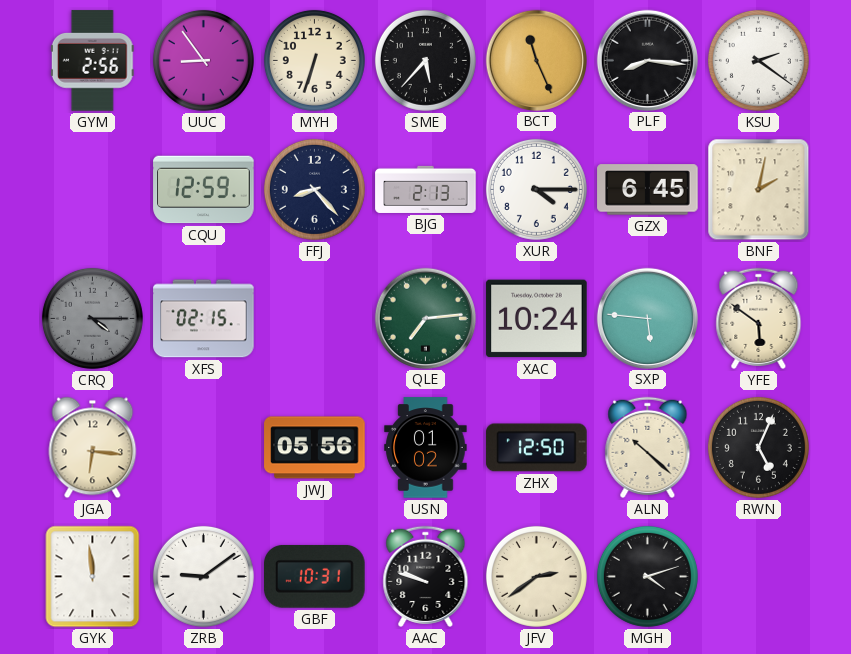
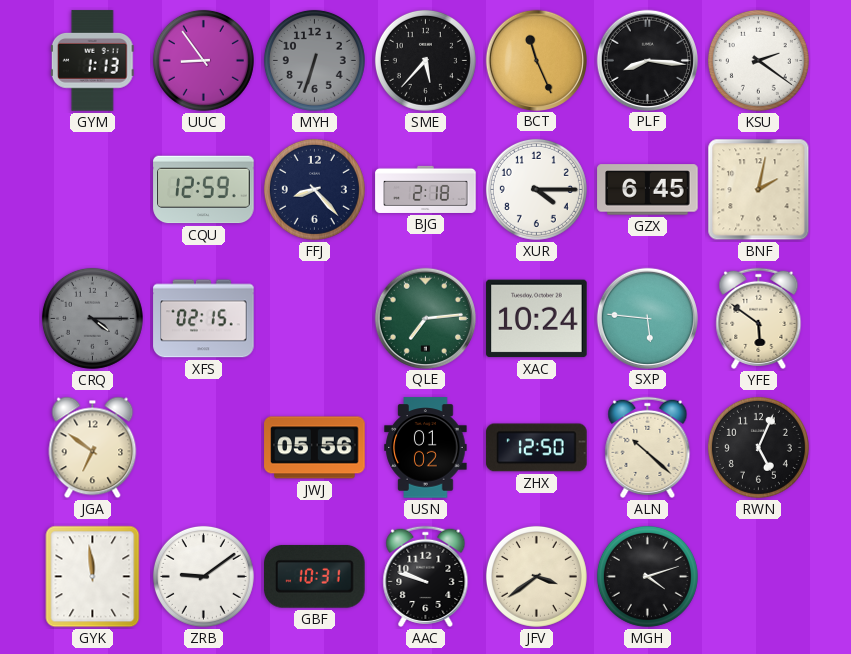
GYM: 2:56 -> 1:13
MYH dial: cream -> grey
BJG: 2:13 -> 2:18
JGA: 6:16 -> 6:51
JFV: 2:39 -> 3:39
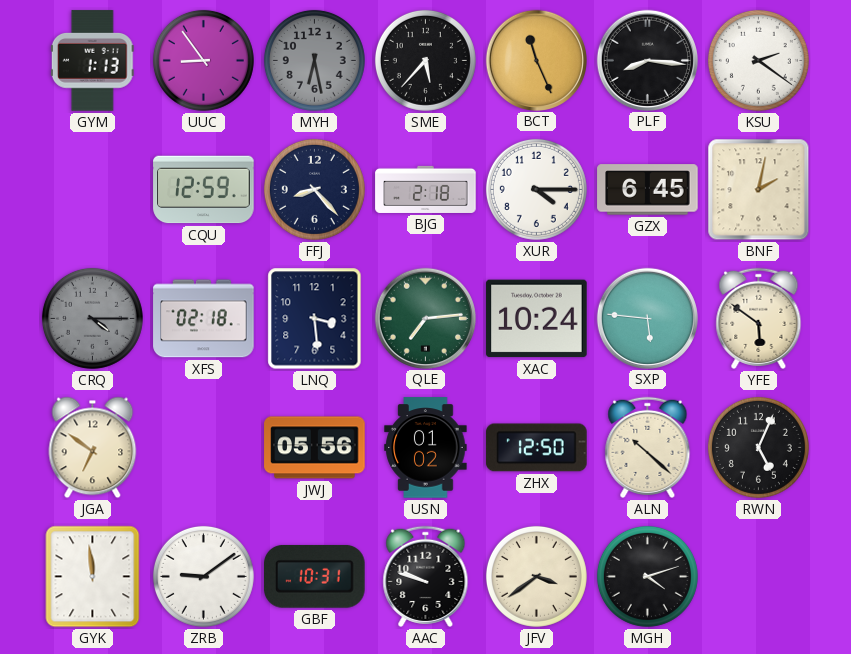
MYH: 6:33 -> 6:28
XFS: 02:15 -> 02:18
LNQ: none -> 3:29
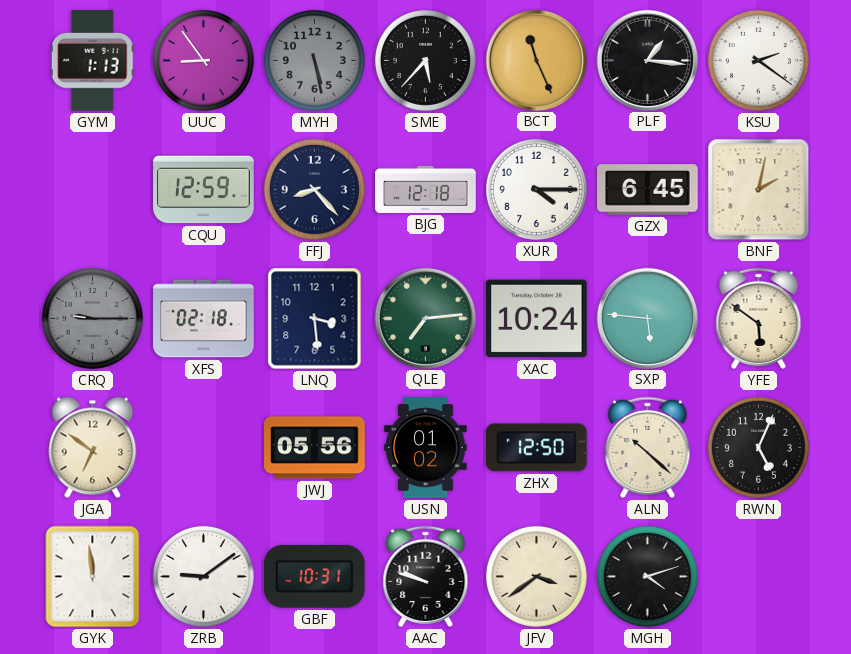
MYH: 6:28 -> 5:28
PLF: 8:16 -> 1:16
BJG: 2:18 -> 12:18
CRQ: 4:15 -> 9:15
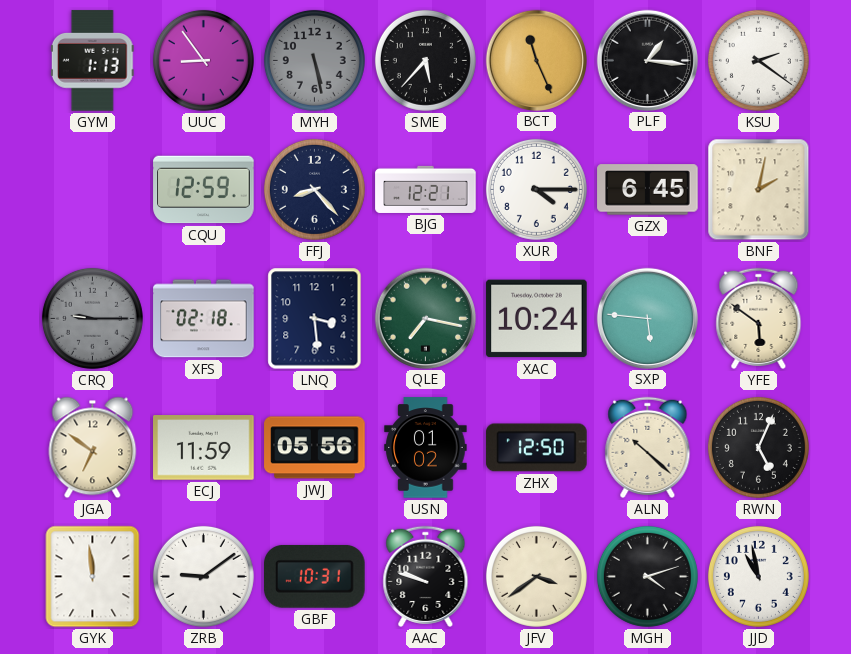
BJG: 12:18 -> 12:21
QLE: 7:14 -> 7:17
ECJ: none -> 11:59
JJD: none -> 10:58
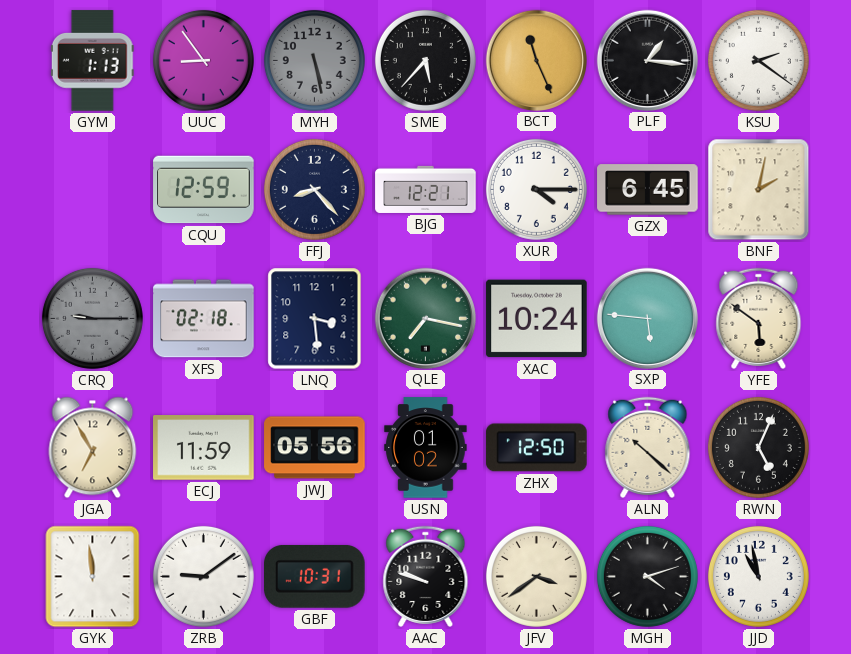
JGA: 6:51 -> 6:55
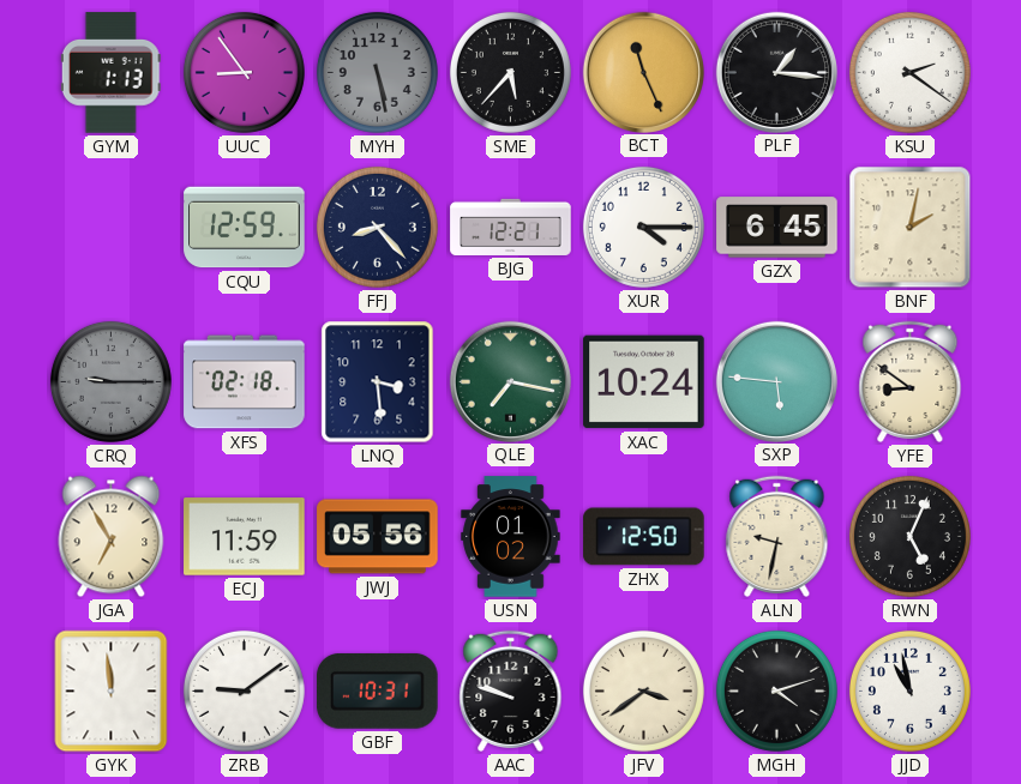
YFE: 5:51 -> 8:51
ALN: 10:22 -> 9:32
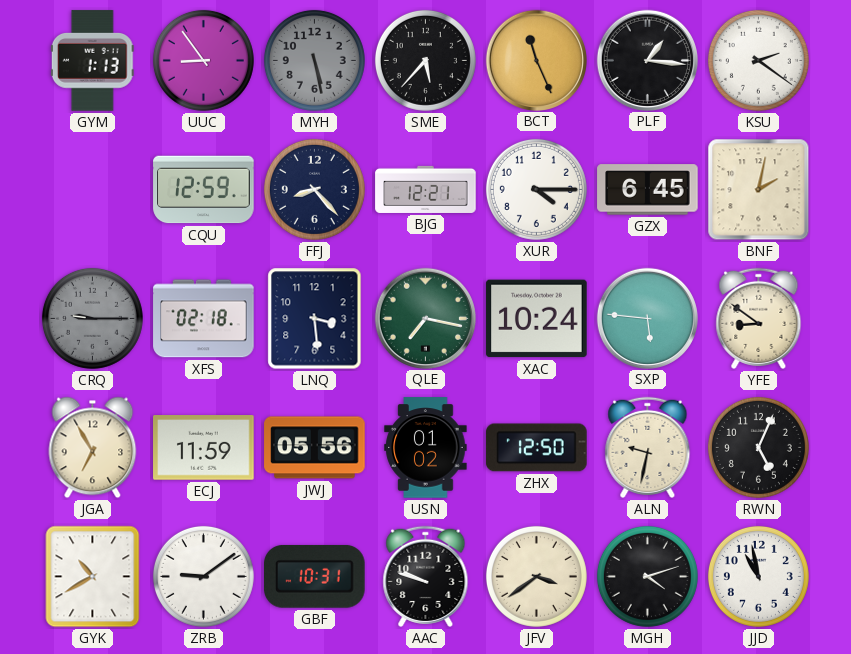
GYK: 11:59 -> 10:40
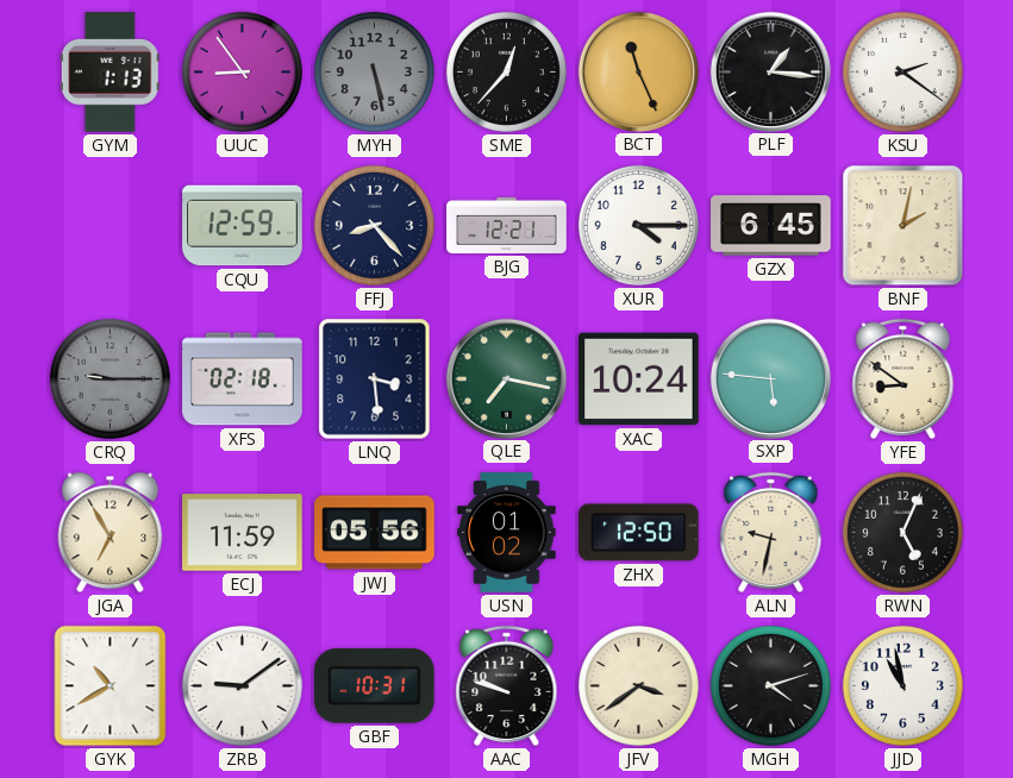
SME: 5:37 -> 12:37
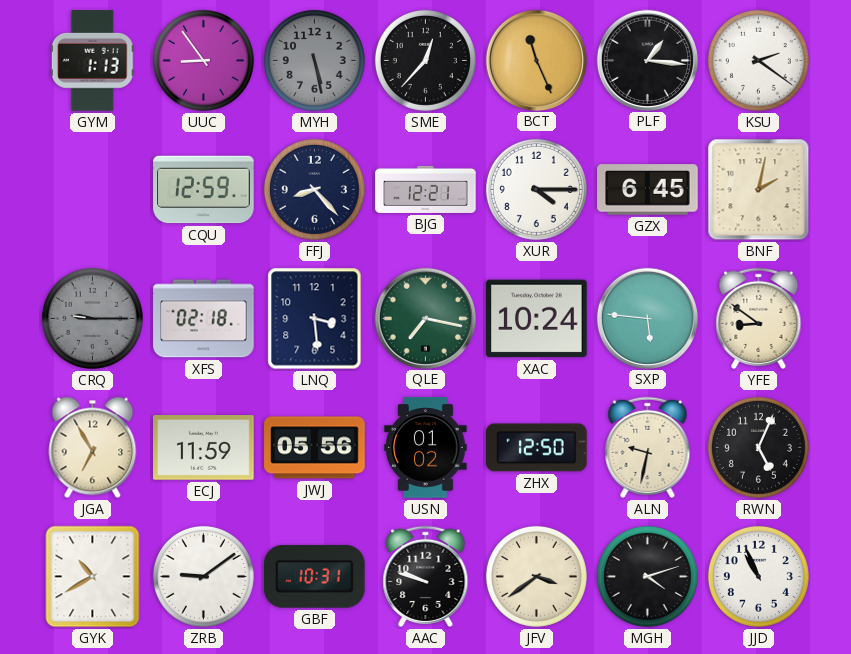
JJD: 10:58 -> 10:56
